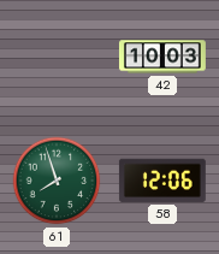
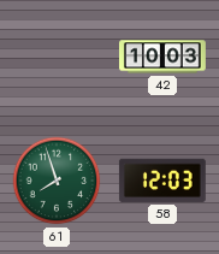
58: 12:06 -> 12:03
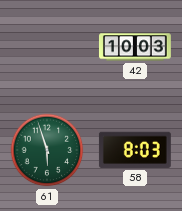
61: 7:57 -> 5:57
58: 12:03 -> 8:03
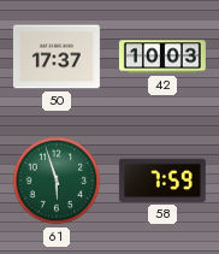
50: none -> 17:37
58: 8:03 -> 7:59
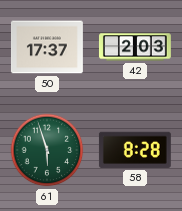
42: 10:03 -> 2:03
58: 7:59 -> 8:28
